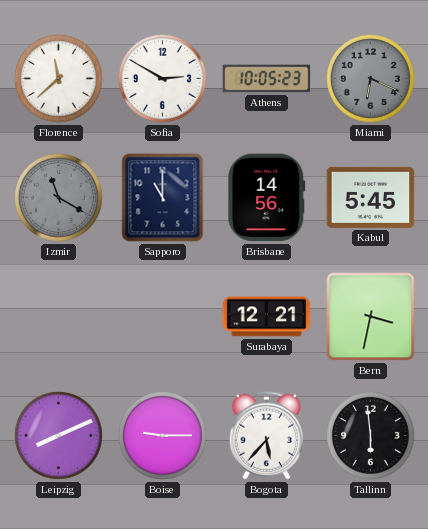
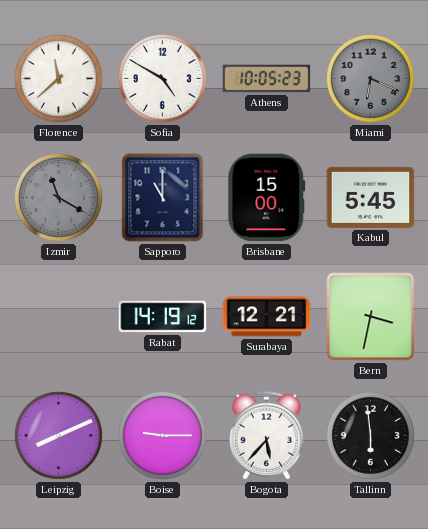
Sofia: 2:50 -> 4:50
Brisbane: 14:56 -> 15:00
Rabat: none -> 14:19
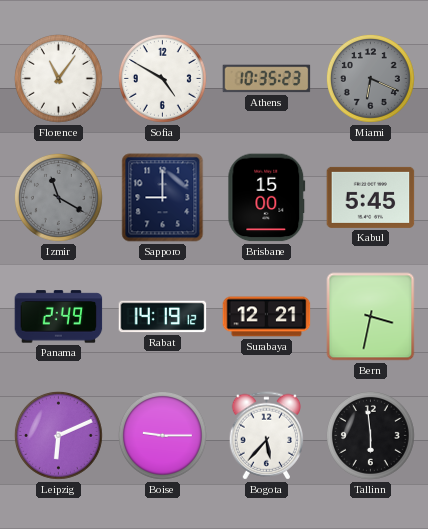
Florence: 11:38 -> 11:06
Athens: 10:05 -> 10:35
Sapporo: 11:00 -> 9:00
Panama: none -> 2:49
Leipzig: 8:11 -> 6:11
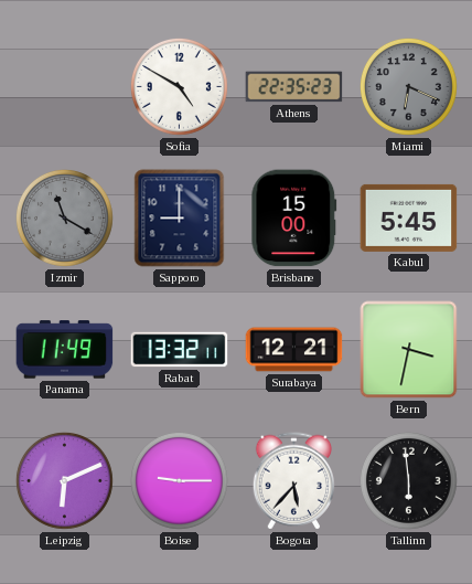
Florence: 11:06 -> none
Athens: 10:35 -> 22:35
Panama: 2:49 -> 11:49
Rabat: 14:19 -> 13:32
